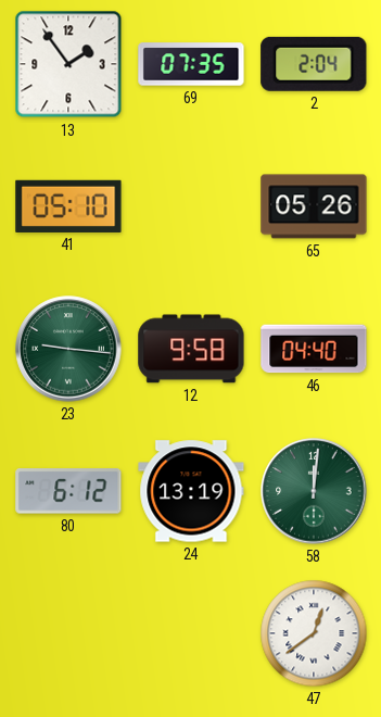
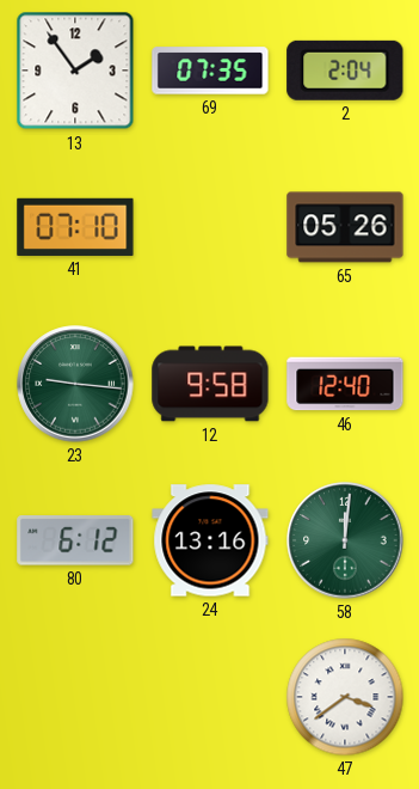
41: 05:10 -> 07:10
46: 04:40 -> 12:40
24: 13:19 -> 13:16
47: 12:39 -> 3:39
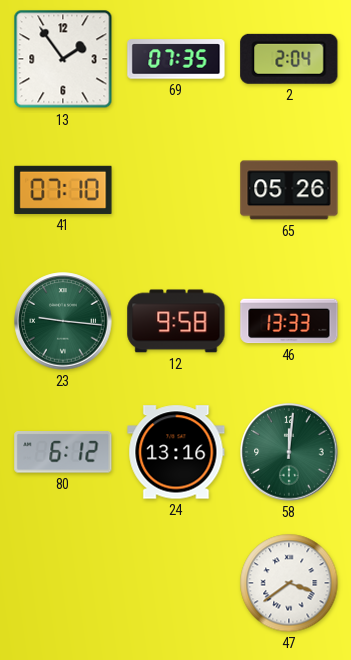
46: 12:40 -> 13:33
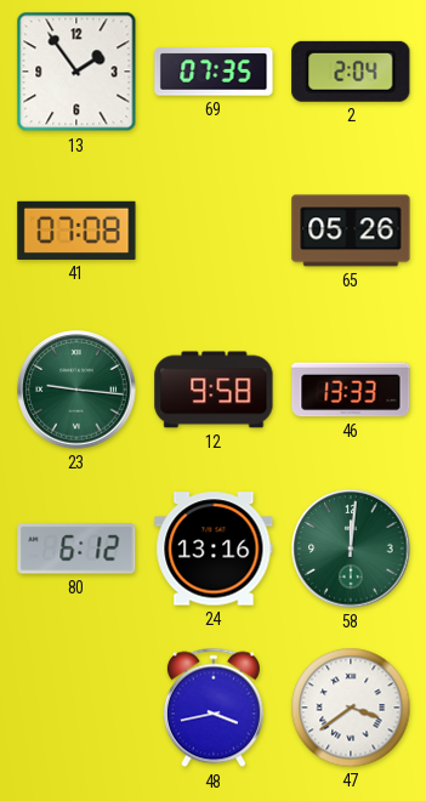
41: 07:10 -> 07:08
48: none -> 3:43
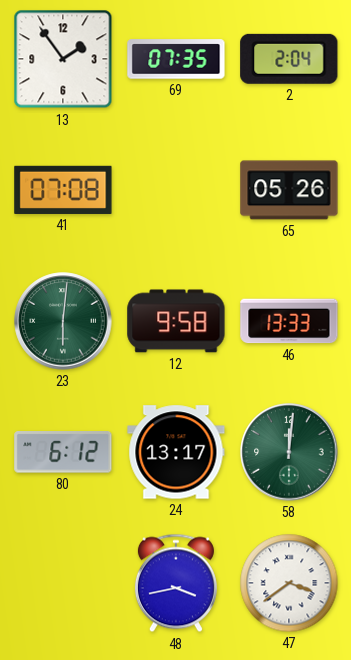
23: 9:16 -> 6:01
24: 13:16 -> 13:17
